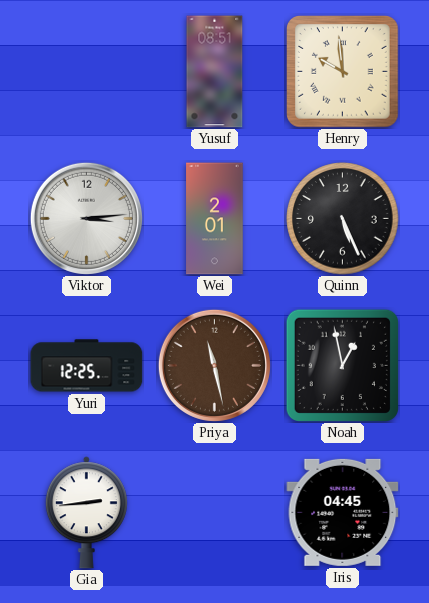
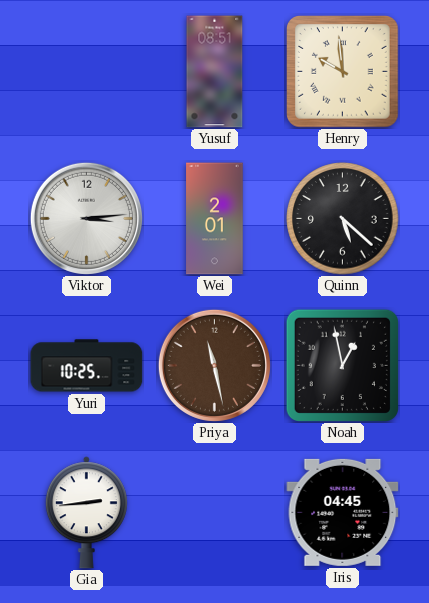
Quinn: 5:26 -> 5:22
Yuri: 12:25 -> 10:25
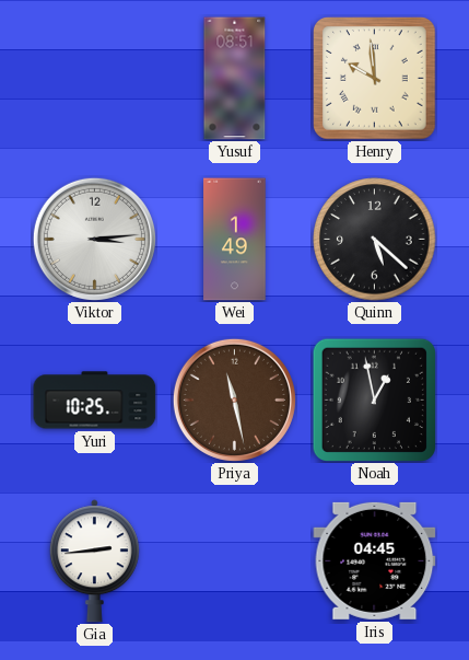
Wei: 2:01 -> 1:49
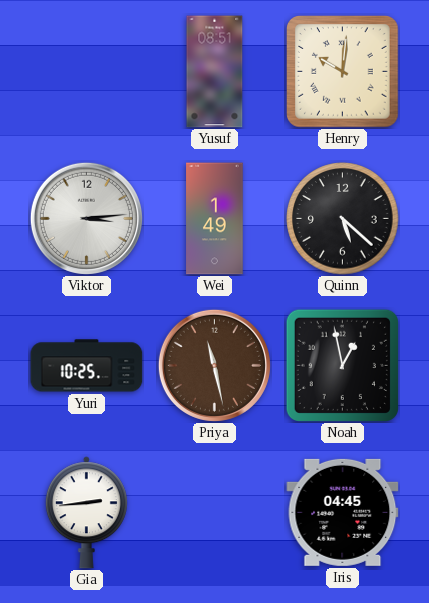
Henry: 9:59 -> 10:01
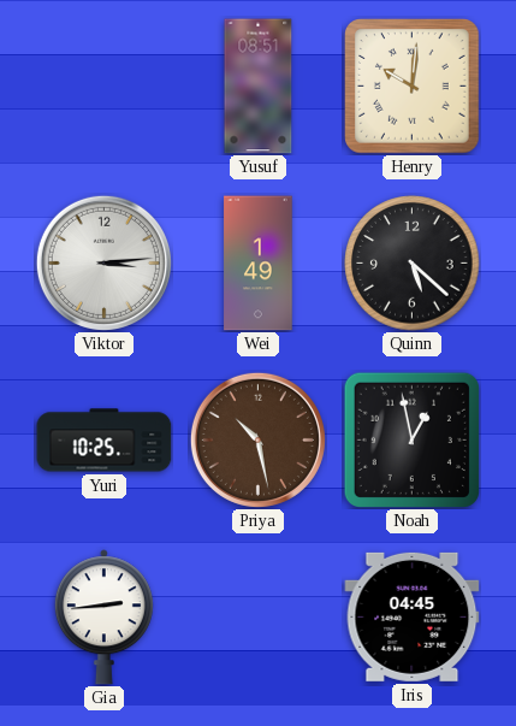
Priya: 11:28 -> 10:28
